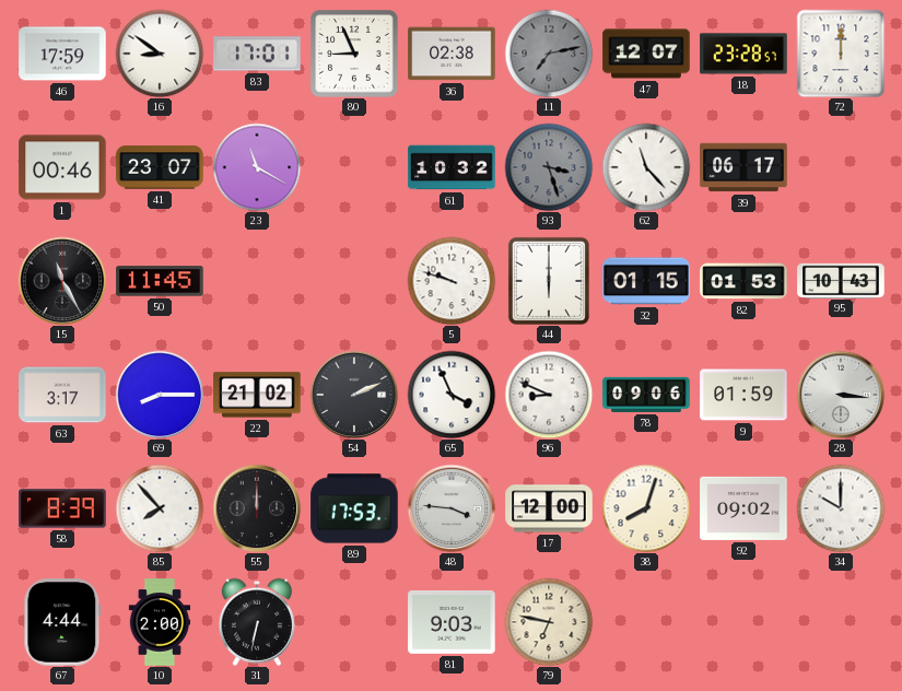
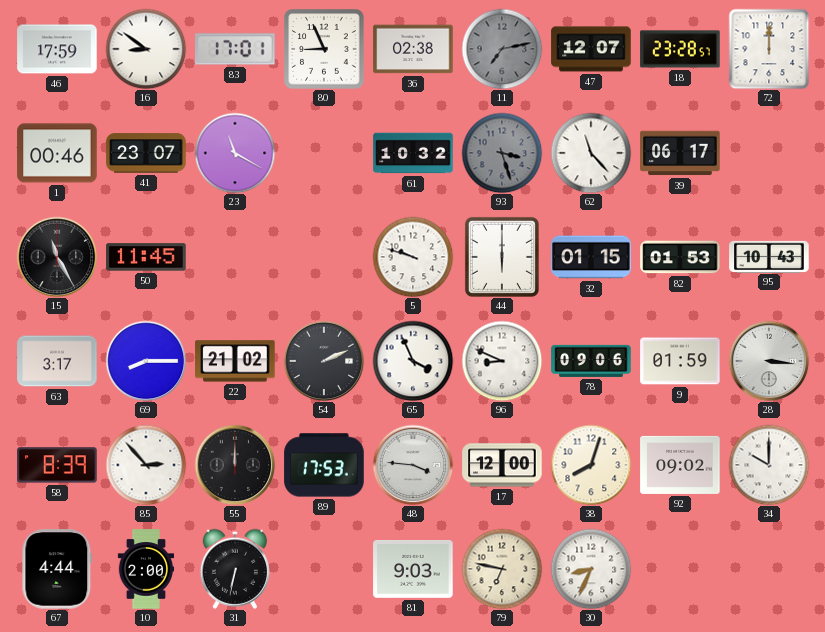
85: 7:53 -> 2:53
30: none -> 8:34
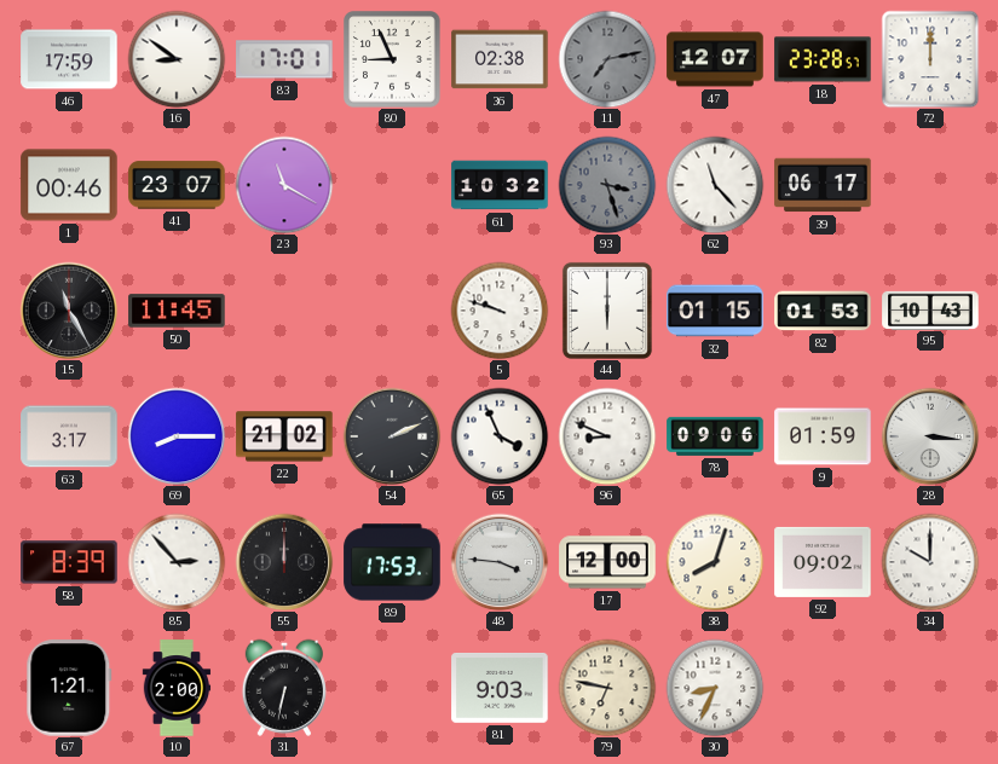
67: 4:44 -> 1:21
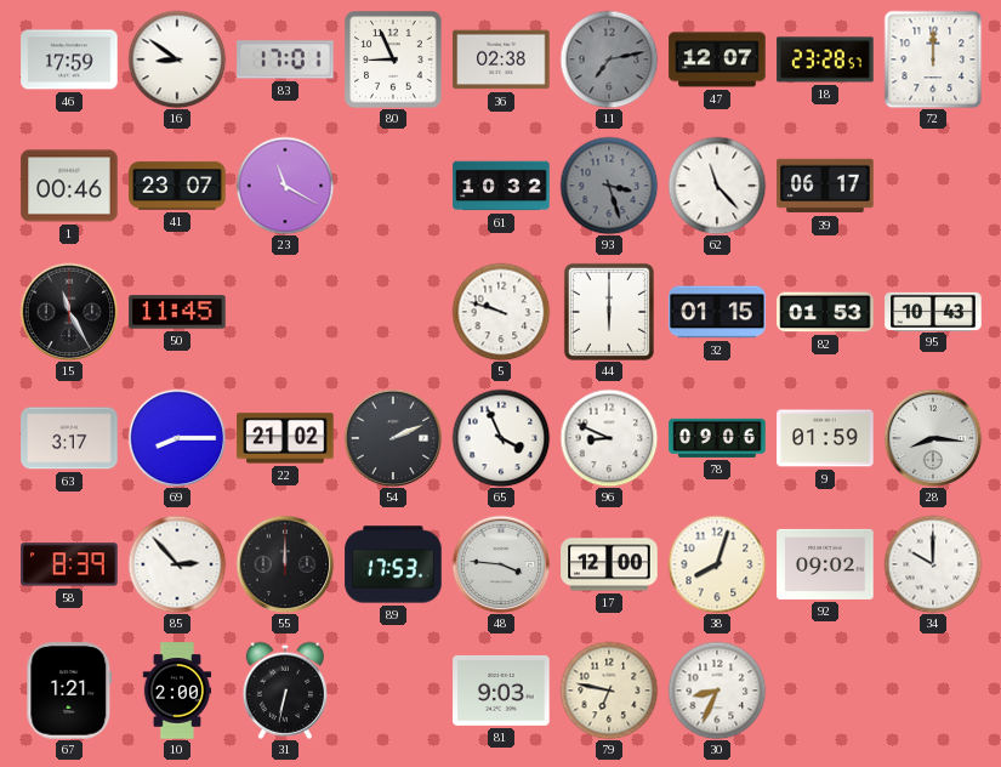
28: 3:16 -> 8:16
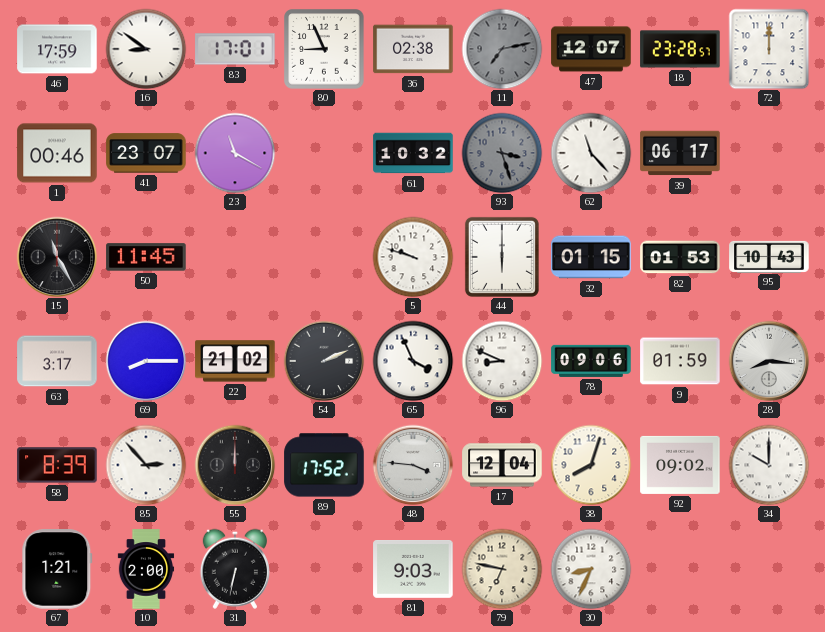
89: 17:53 -> 17:52
17: 12:00 -> 12:04
